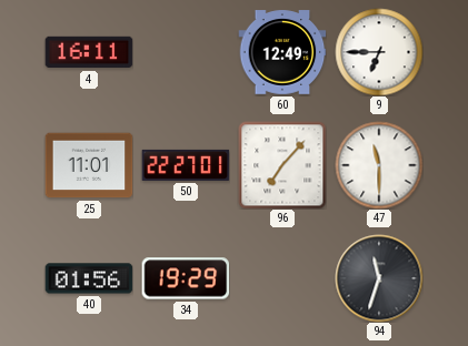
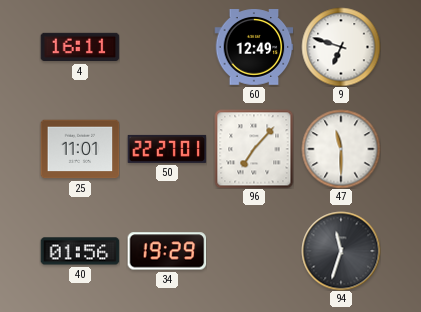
9: 6:45 -> 6:48
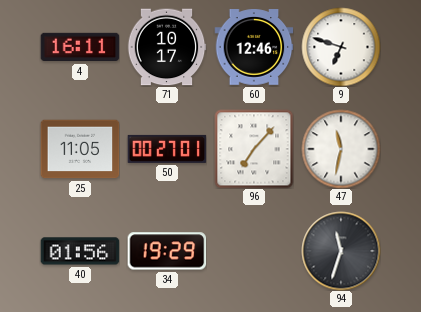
71: none -> 10:17
60: 12:49 -> 12:46
25: 11:01 -> 11:05
50: 22:27 -> 00:27
47: 11:30 -> 11:32
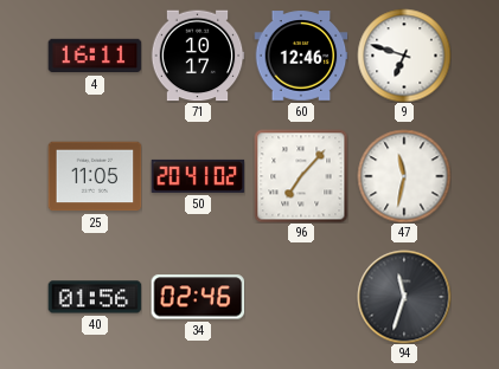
50: 00:27 -> 20:41
34: 19:29 -> 02:46
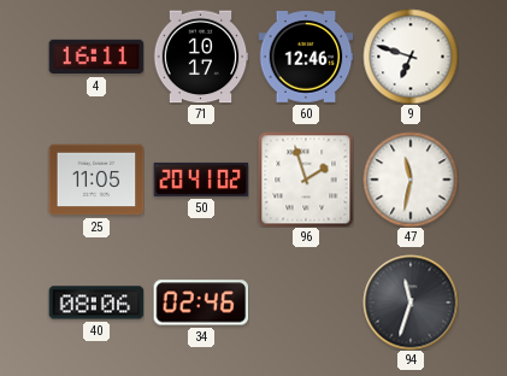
96: 7:07 -> 1:57
40: 01:56 -> 08:06
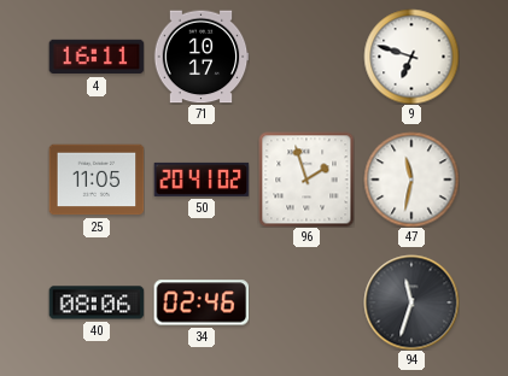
60: 12:46 -> none
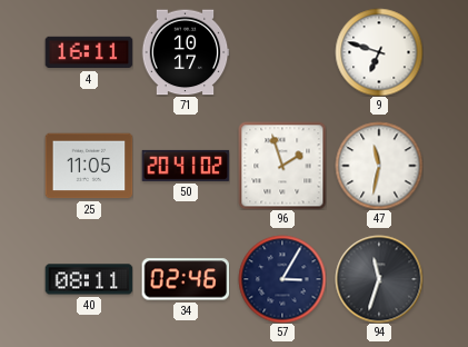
40: 08:06 -> 08:11
57: none -> 3:05
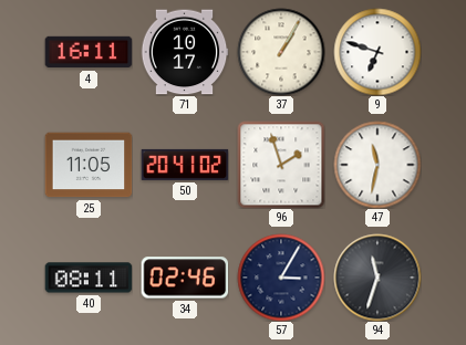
37: none -> 1:05
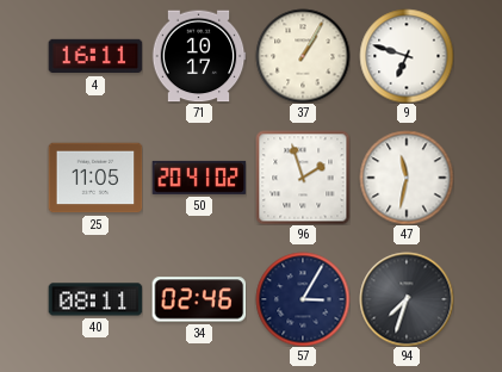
94: 11:33 -> 7:33
